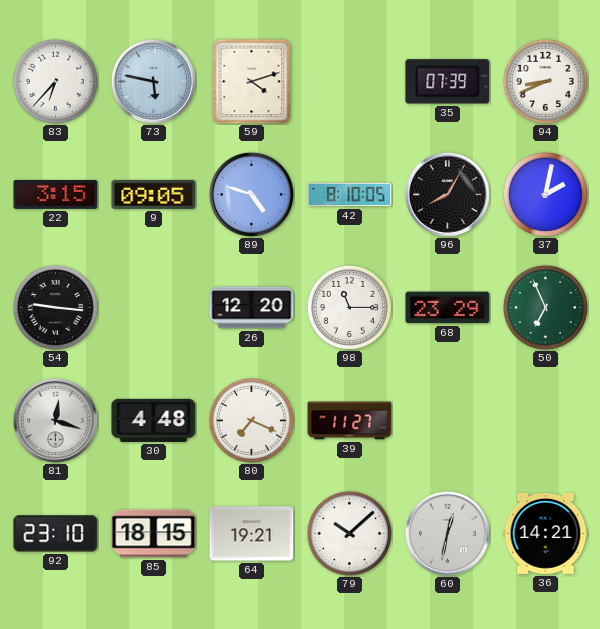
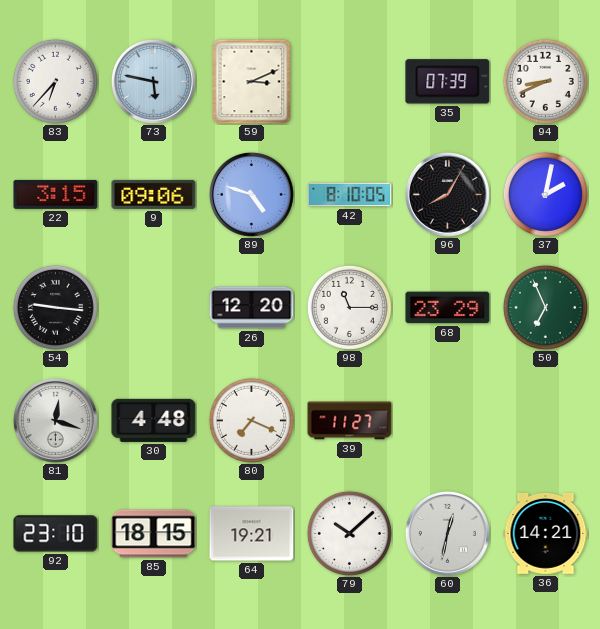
59: 4:12 -> 3:11
9: 09:05 -> 09:06
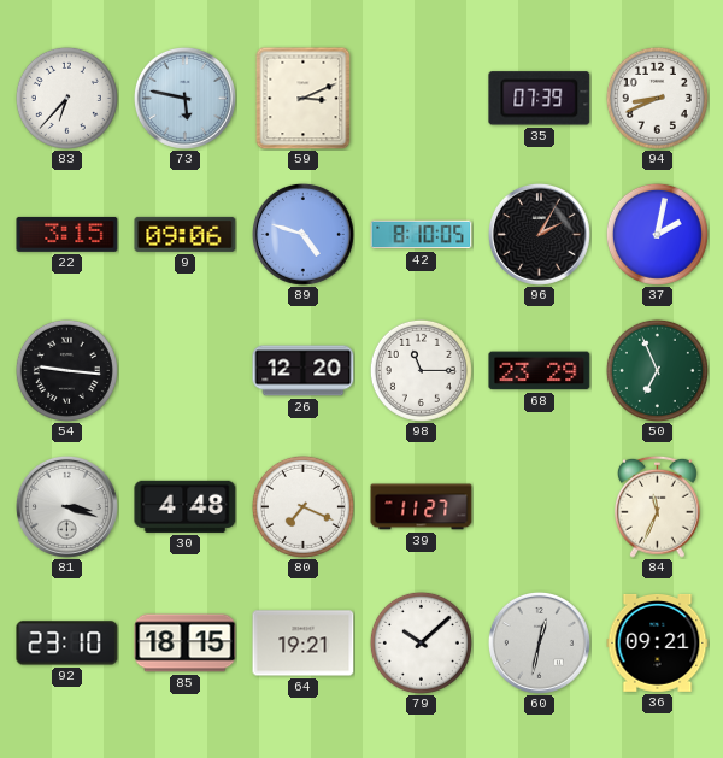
96: 8:05 -> 2:05
81: 12:18 -> 3:18
84: none -> 11:34
36: 14:21 -> 09:21
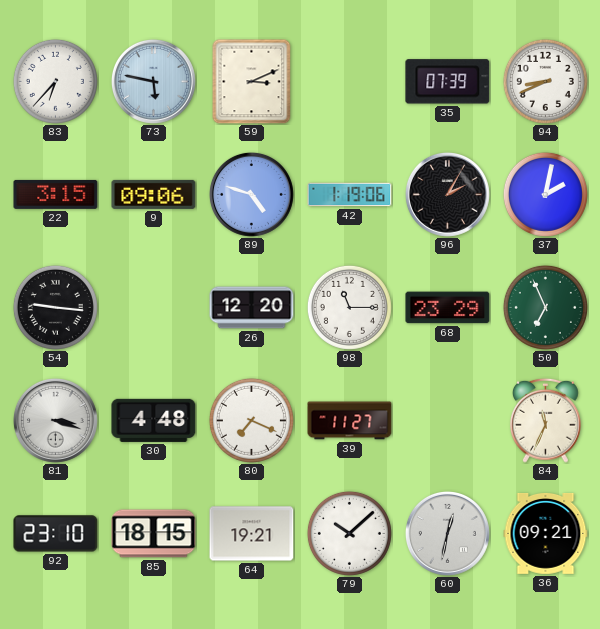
42: 8:10 -> 1:19
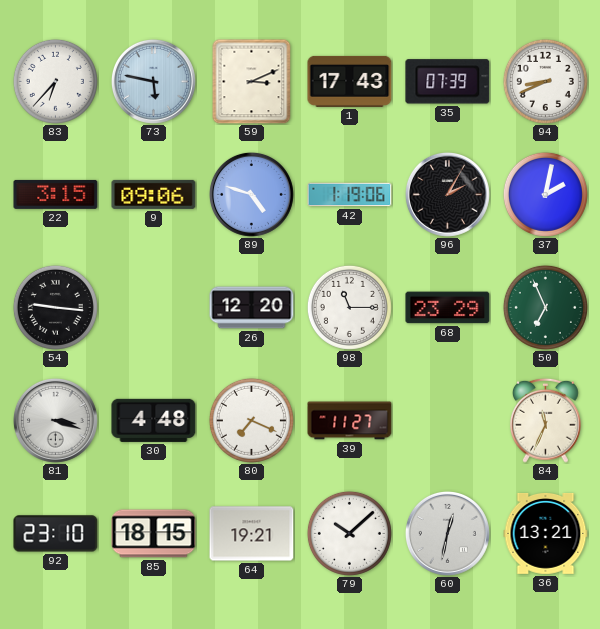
1: none -> 17:43
36: 09:21 -> 13:21
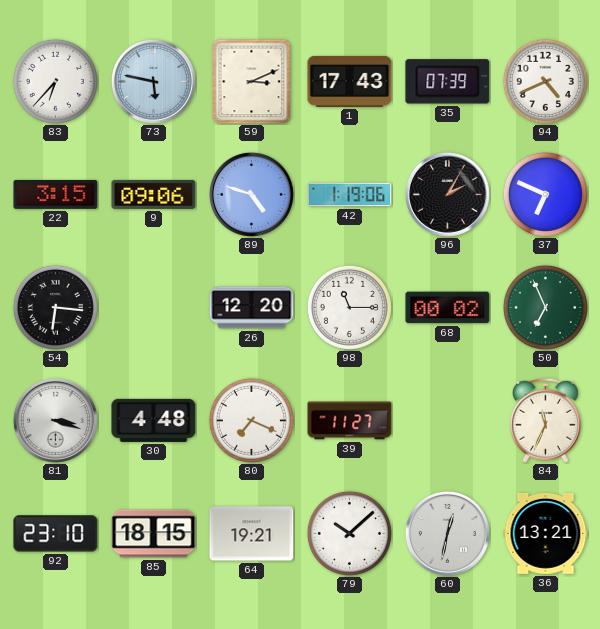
94: 8:41 -> 4:41
37: 2:02 -> 6:49
54: 9:16 -> 6:16
68: 23:29 -> 00:02
